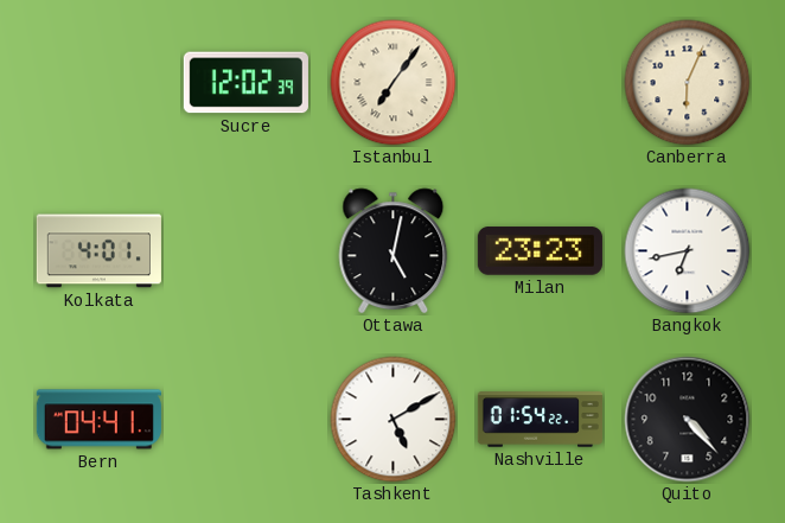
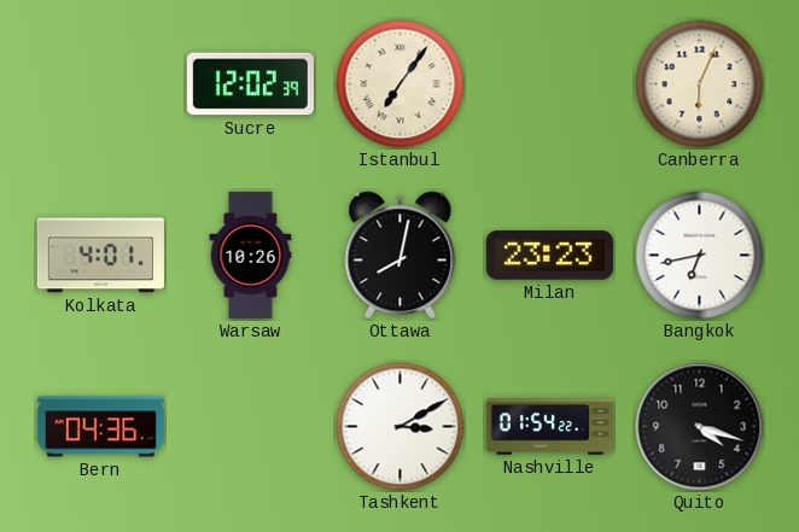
Warsaw: none -> 10:26
Ottawa: 5:02 -> 8:02
Bern: 04:41 -> 04:36
Tashkent: 5:10 -> 3:10
Quito: 4:23 -> 4:18
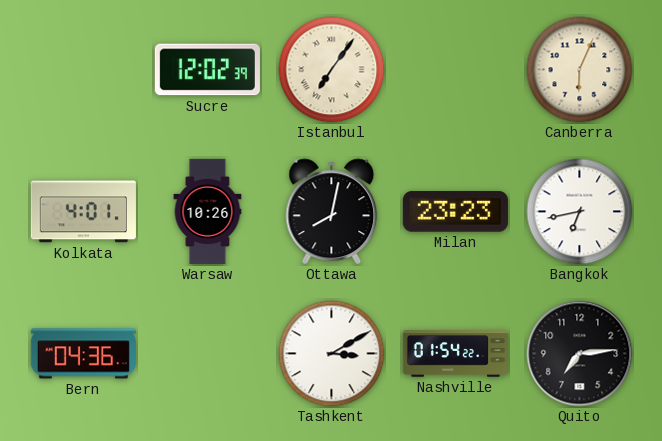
Quito: 4:18 -> 7:14
